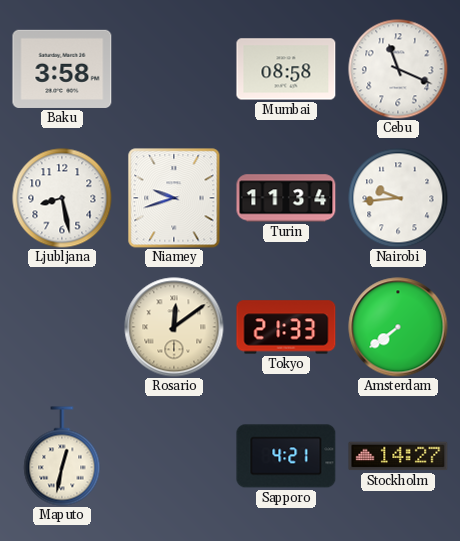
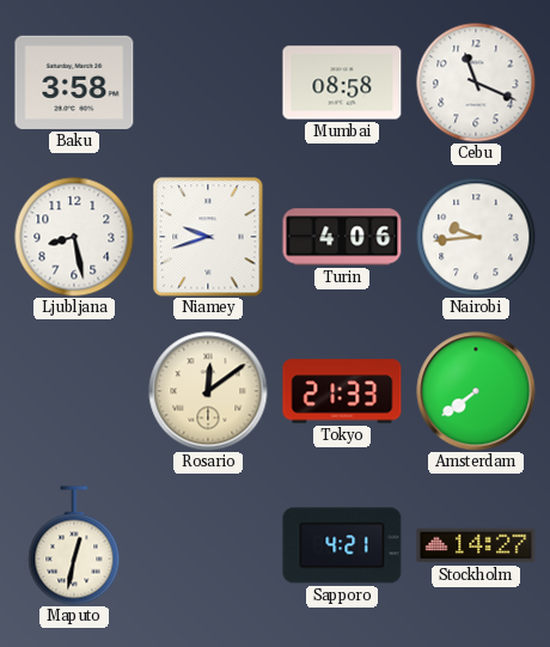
Turin: 11:34 -> 4:06
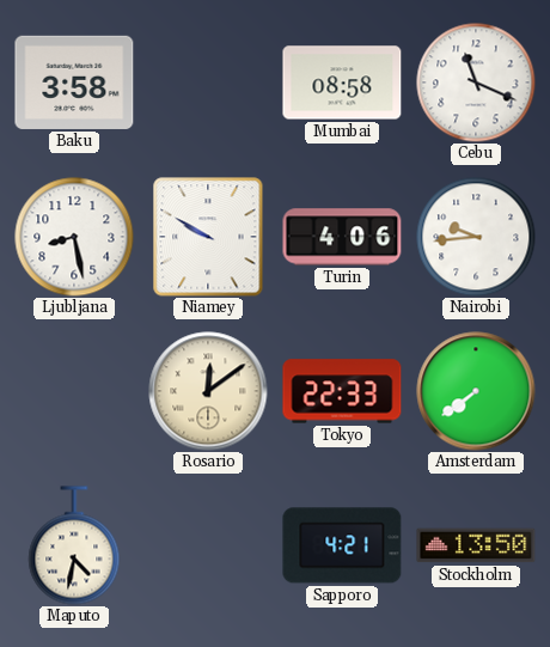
Niamey: 9:42 -> 9:50
Tokyo: 21:33 -> 22:33
Maputo: 12:32 -> 4:32
Stockholm: 14:27 -> 13:50
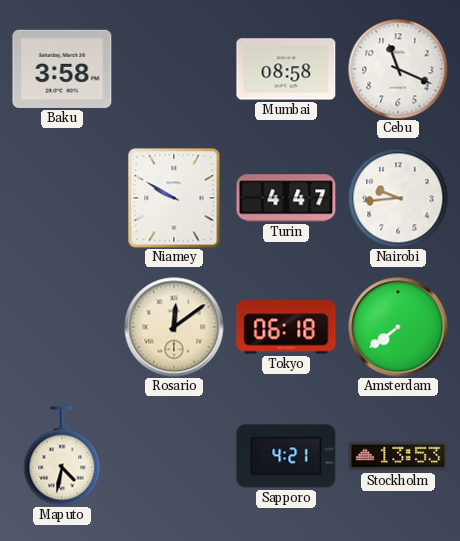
Ljubljana: 8:28 -> none
Turin: 4:06 -> 4:47
Tokyo: 22:33 -> 06:18
Stockholm: 13:50 -> 13:53
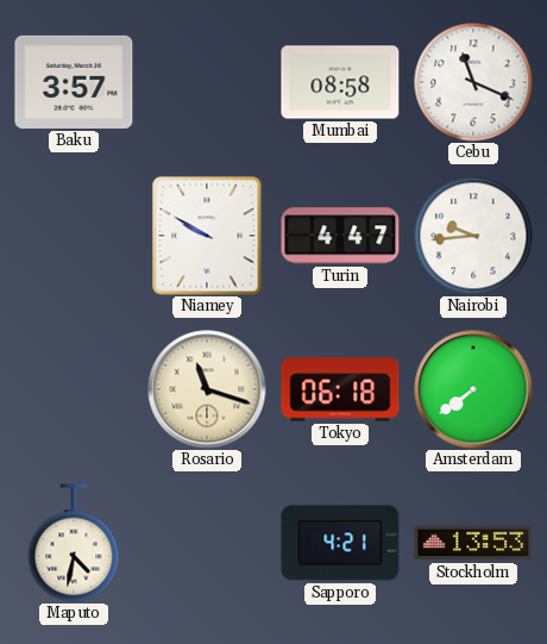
Baku: 3:58 -> 3:57
Rosario: 12:09 -> 11:18
